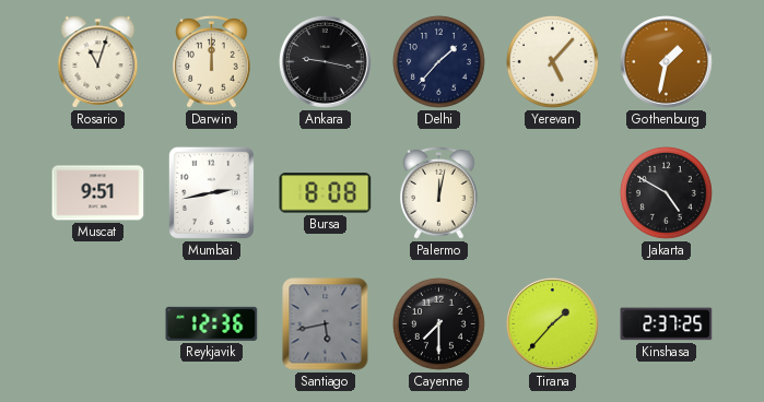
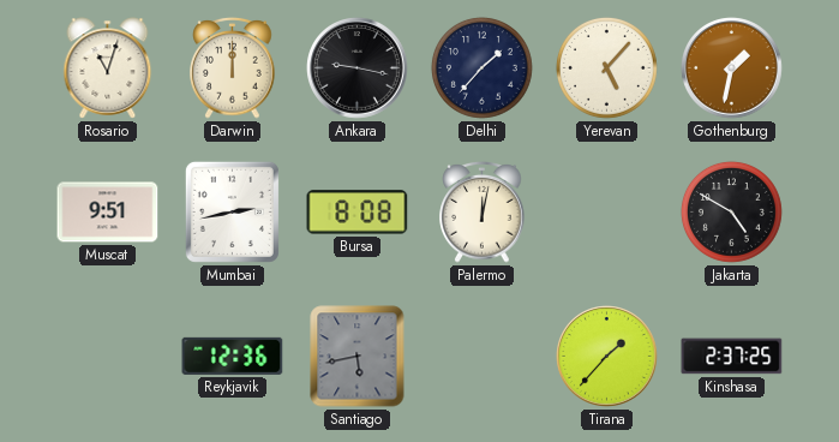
Cayenne: 7:30 -> none
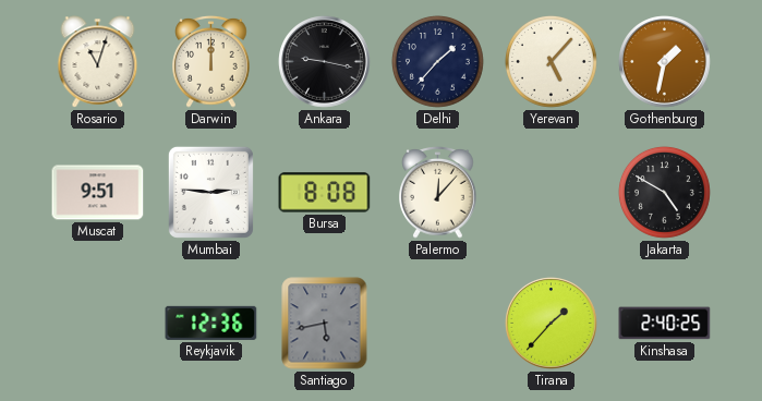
Mumbai: 2:43 -> 2:46
Palermo: 12:02 -> 12:07
Kinshasa: 2:37 -> 2:40
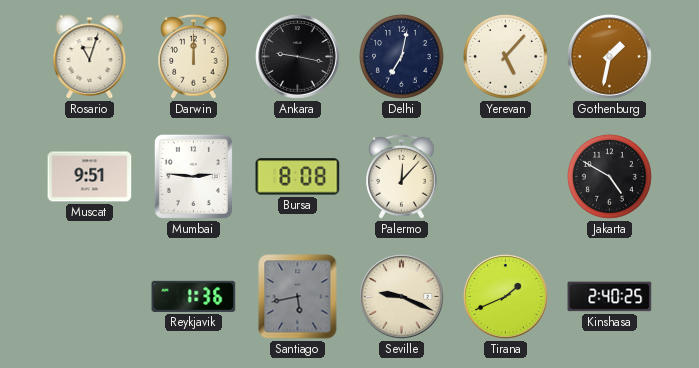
Delhi: 1:37 -> 7:02
Reykjavik: 12:36 -> 1:36
Seville: none -> 9:19
Tirana: 1:37 -> 1:41
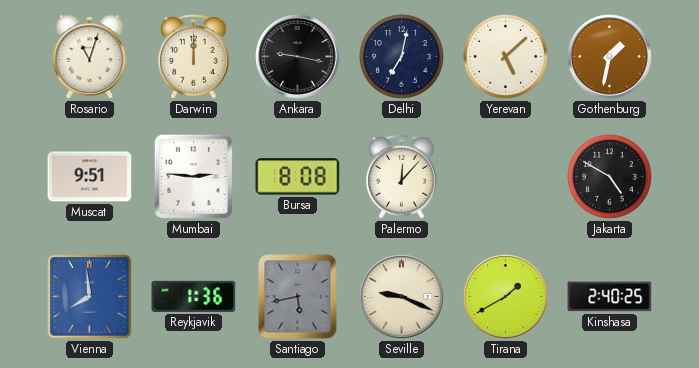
Yerevan: 5:07 -> 5:08
Vienna: none -> 7:59
Tirana: 1:41 -> 1:40
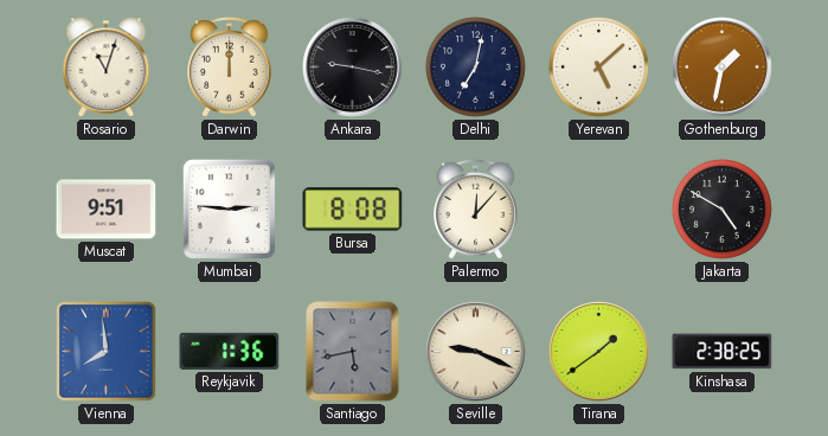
Tirana: 1:40 -> 1:39
Kinshasa: 2:40 -> 2:38
